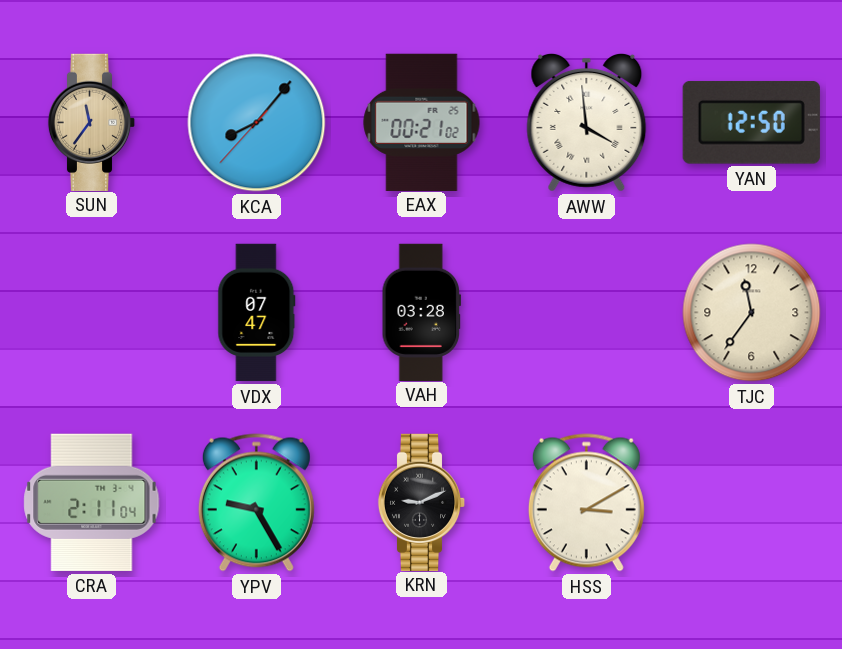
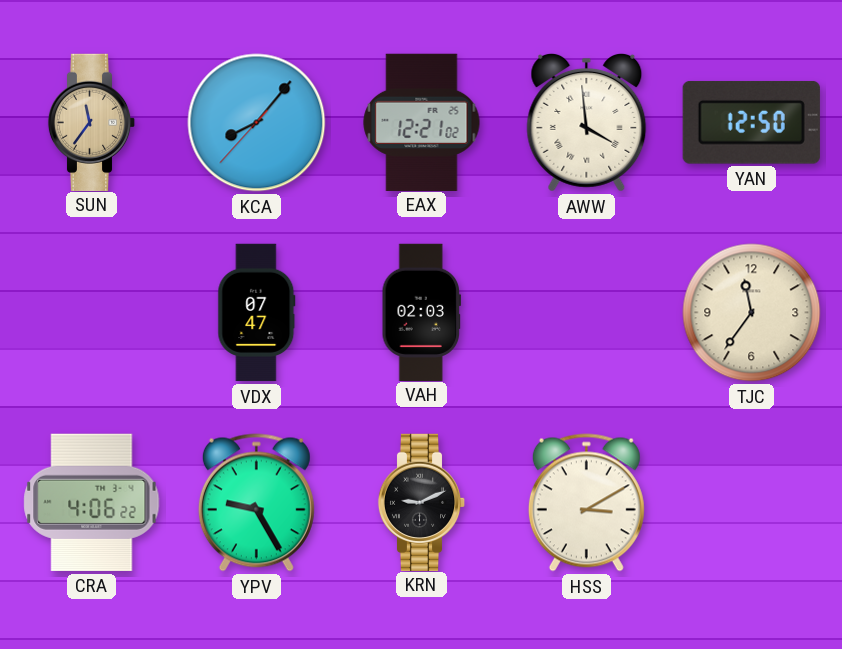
EAX: 00:21 -> 12:21
VAH: 03:28 -> 02:03
CRA: 2:11 -> 4:06
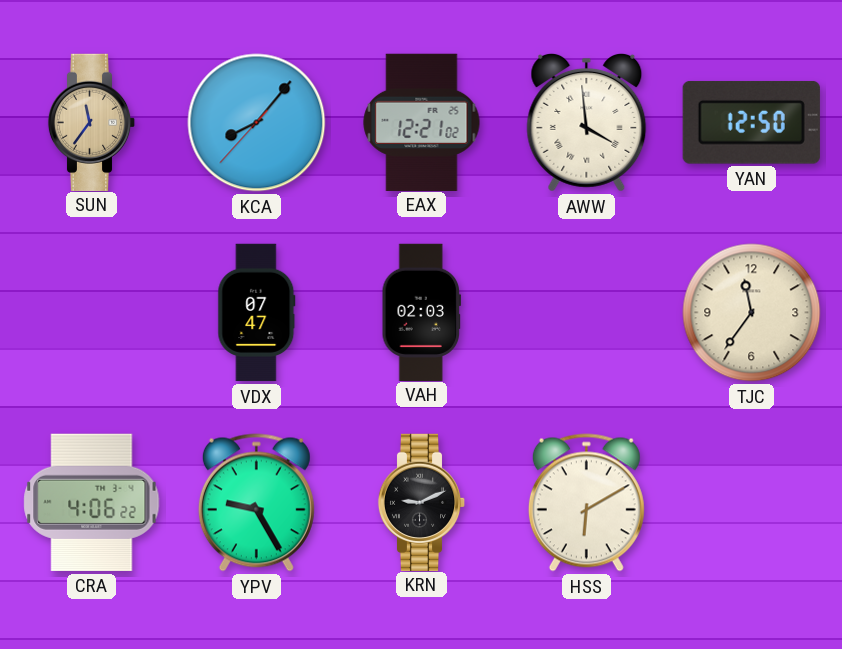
HSS: 3:10 -> 6:10
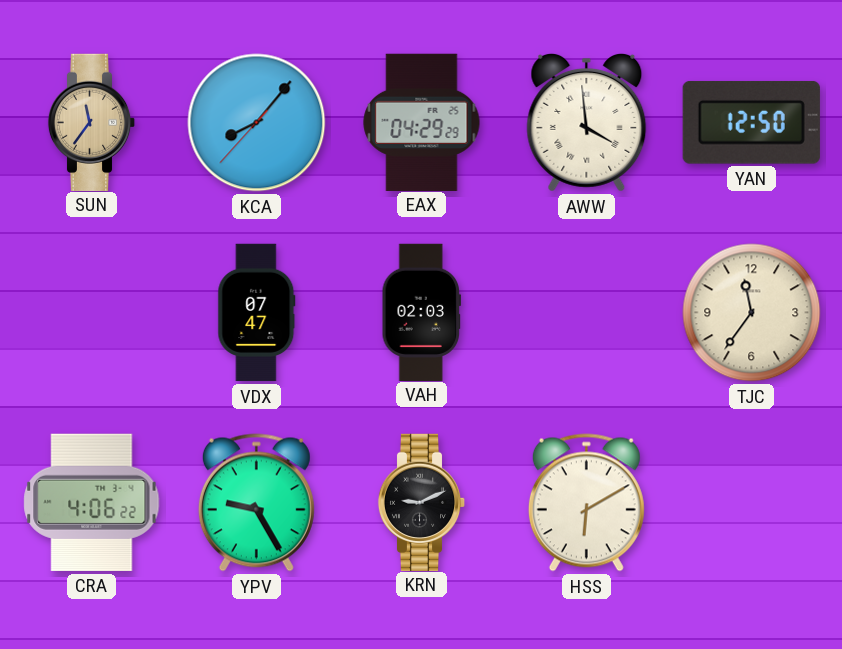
EAX: 12:21 -> 04:29
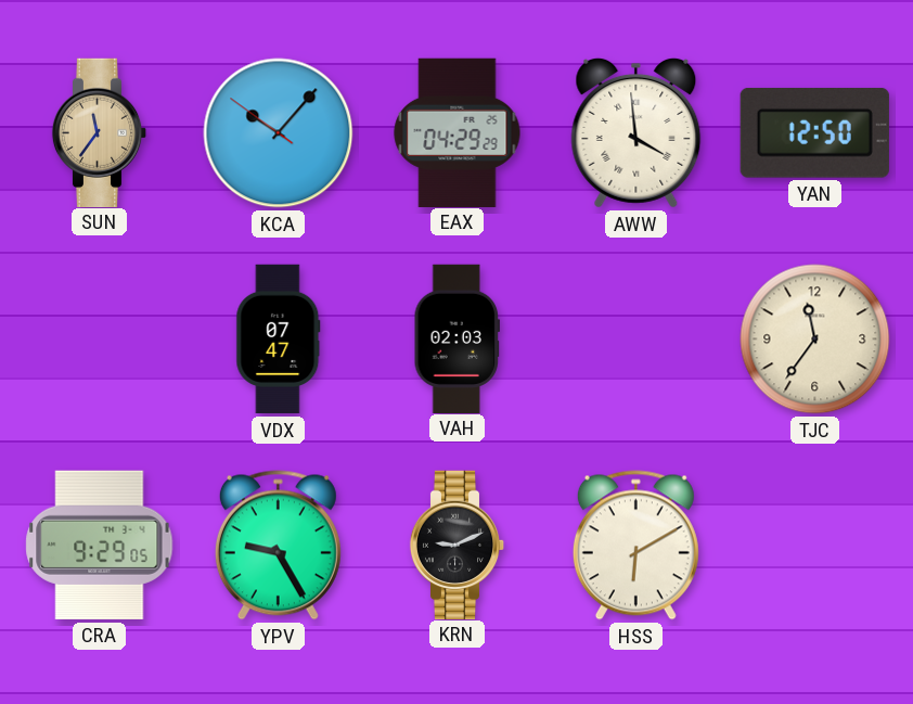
KCA: 8:06 -> 10:06
CRA: 4:06 -> 9:29
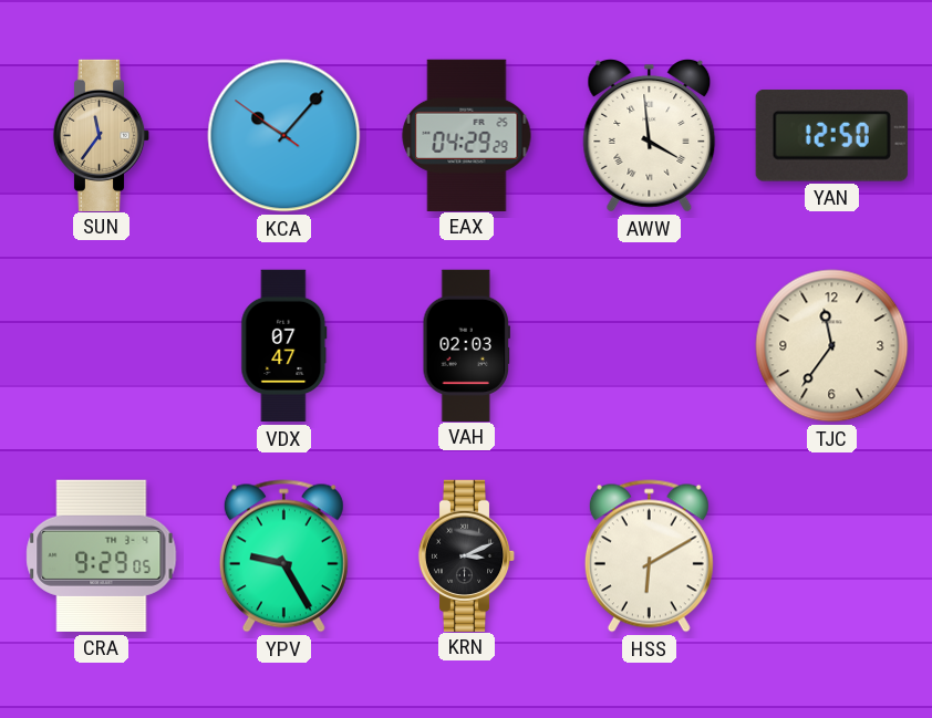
KRN: 9:11 -> 3:11
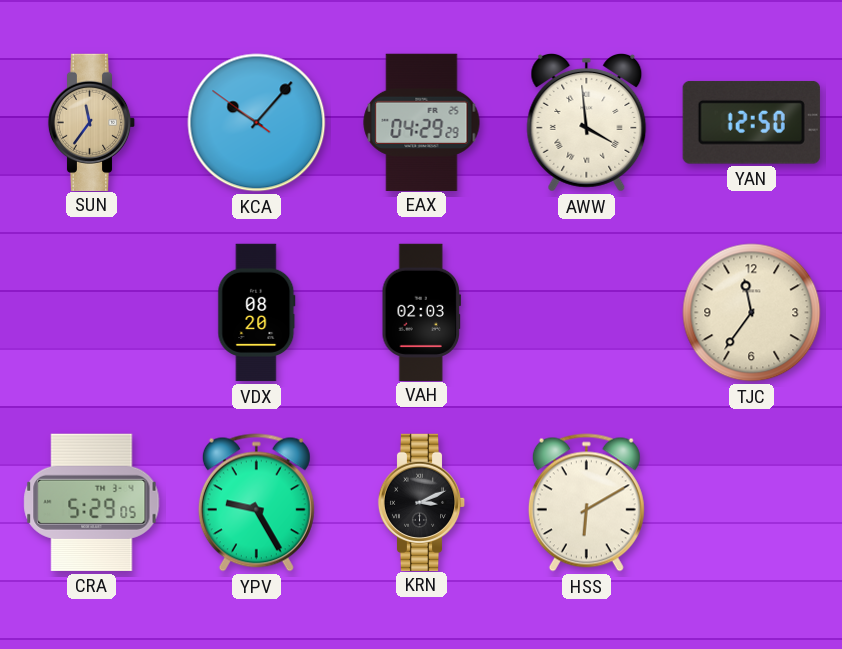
VDX: 07:47 -> 08:20
CRA: 9:29 -> 5:29
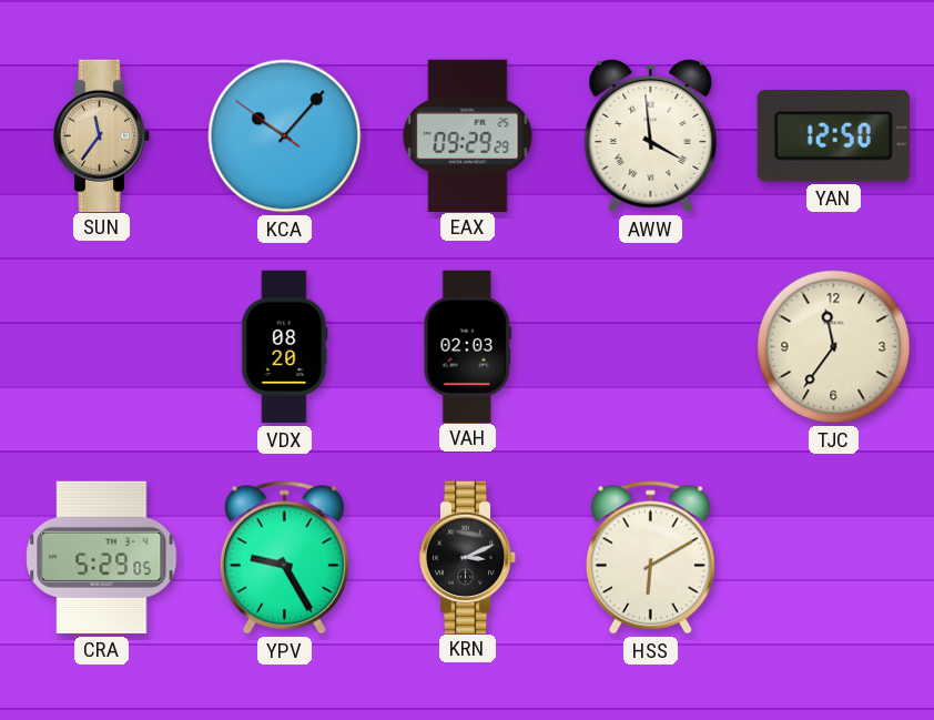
EAX: 04:29 -> 09:29
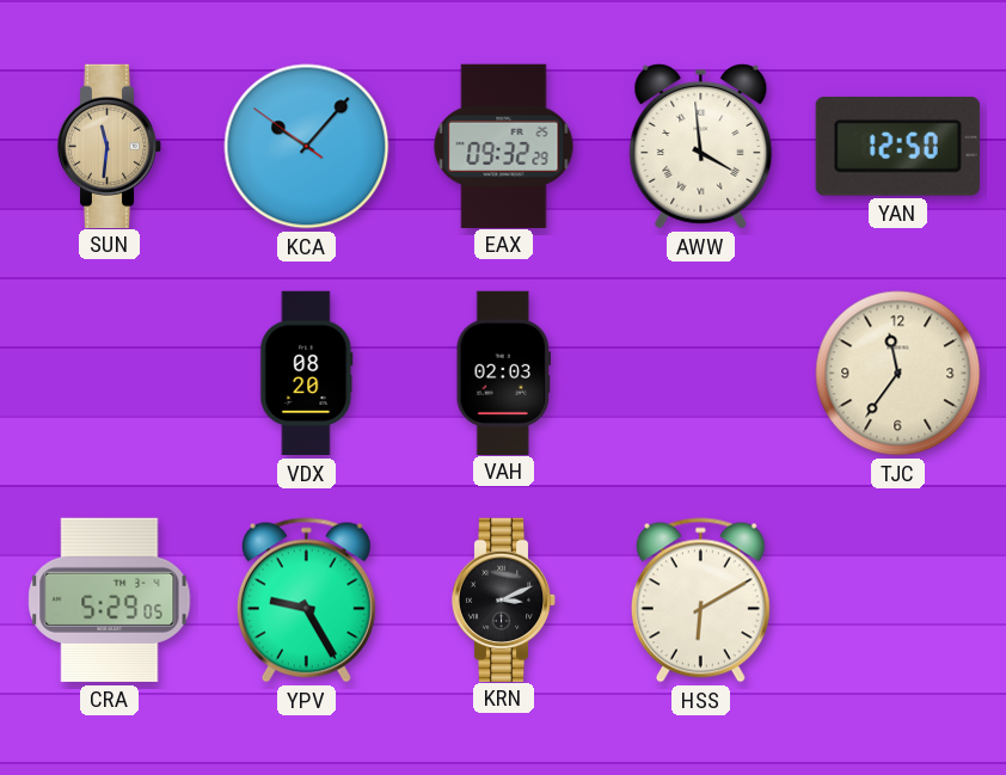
SUN: 11:36 -> 11:31
EAX: 09:29 -> 09:32
